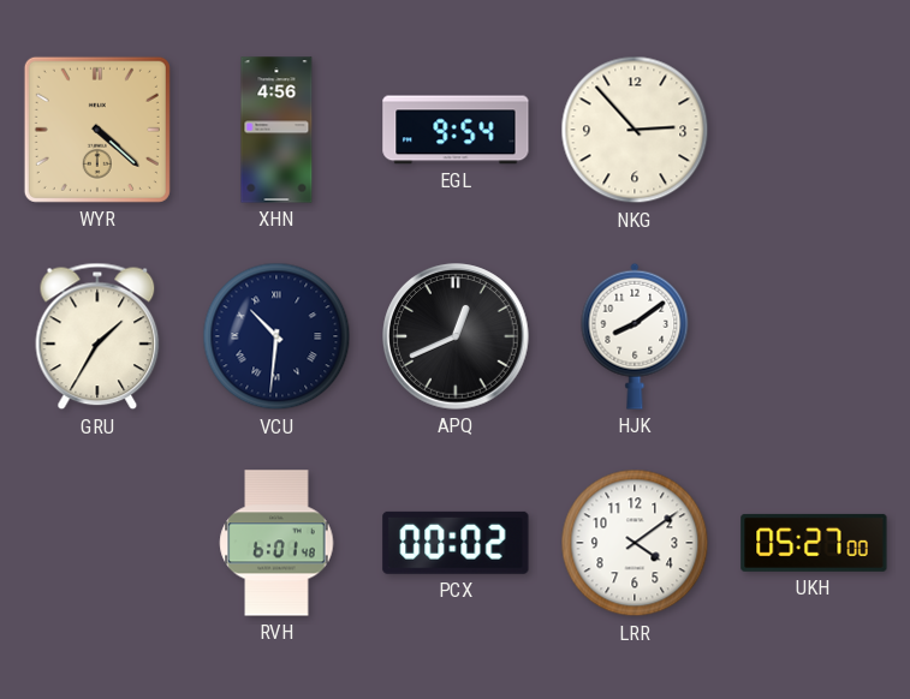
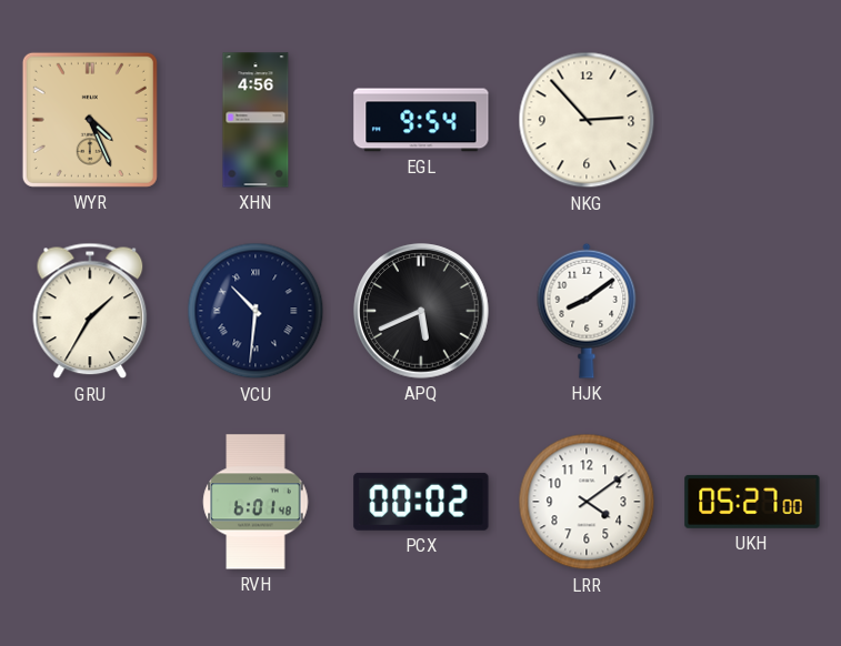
WYR: 4:22 -> 4:26
APQ: 12:41 -> 5:41
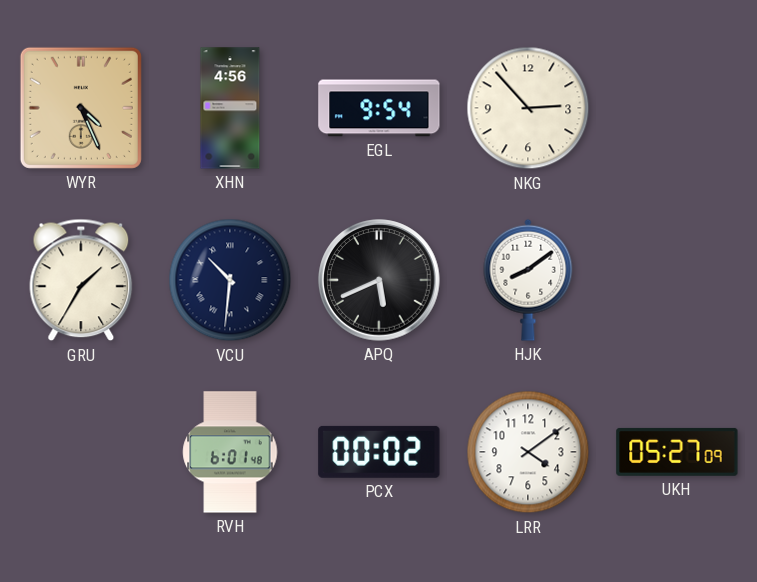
UKH: 05:27:00 -> 05:27:09
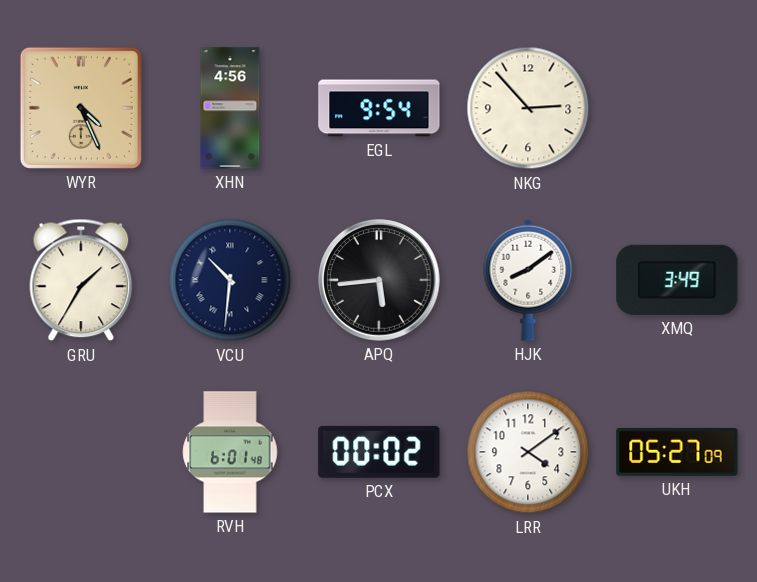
APQ: 5:41 -> 5:44
XMQ: none -> 3:49
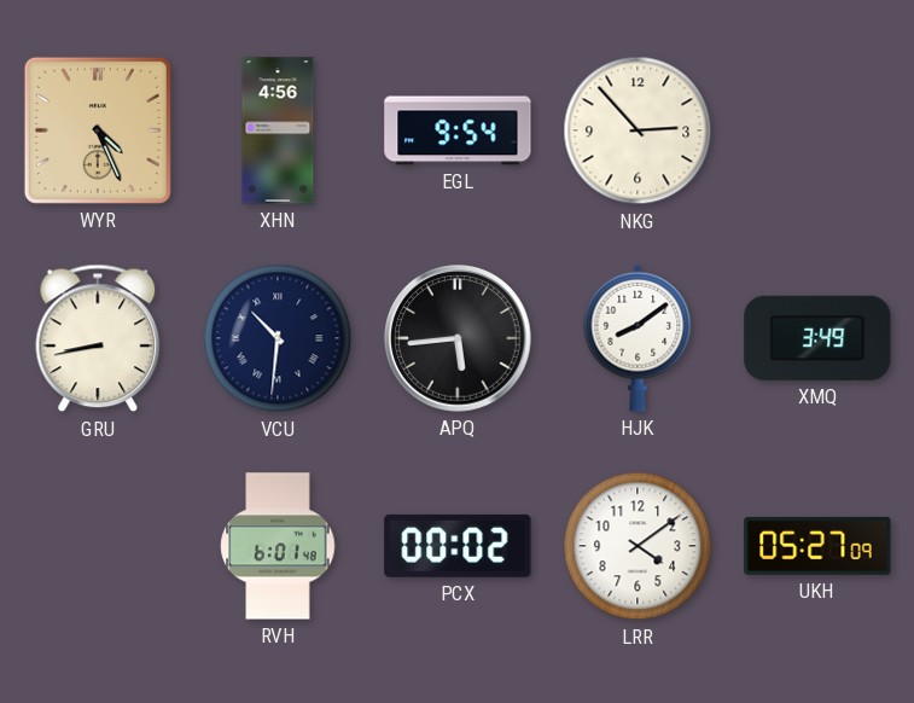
GRU: 1:35 -> 8:43
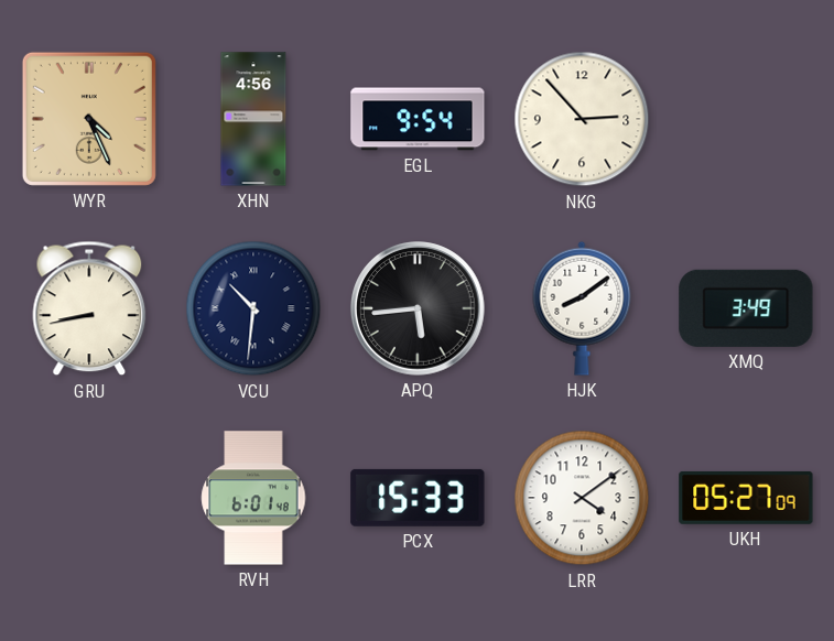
PCX: 00:02 -> 15:33
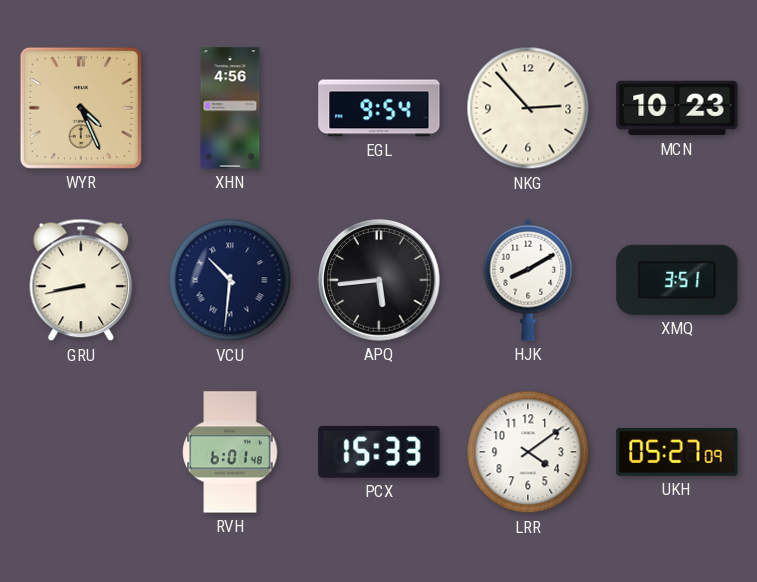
MCN: none -> 10:23
HJK: 8:09 -> 8:10
XMQ: 3:49 -> 3:51
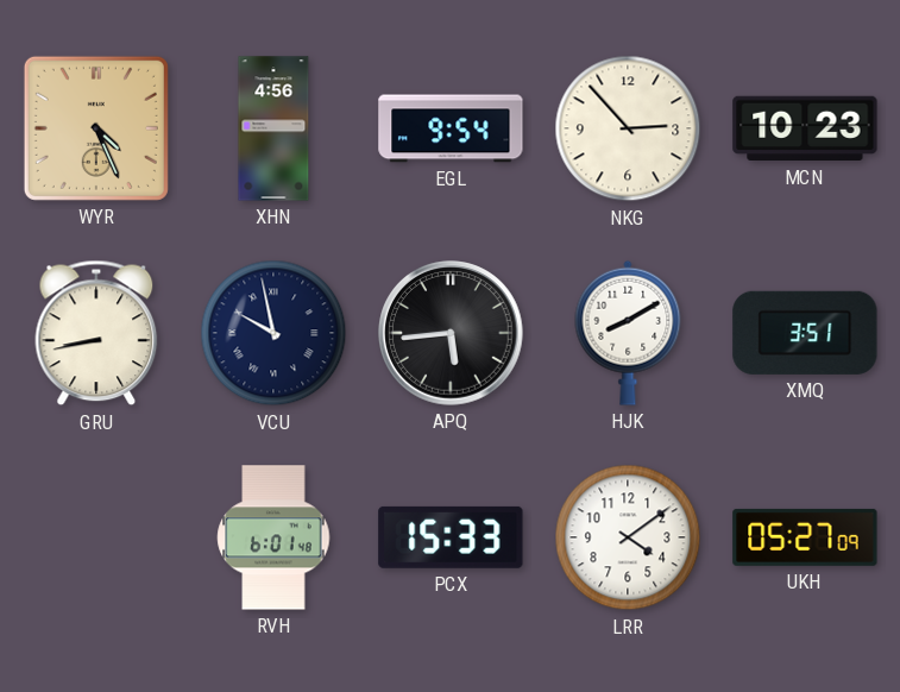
VCU: 10:31 -> 9:58
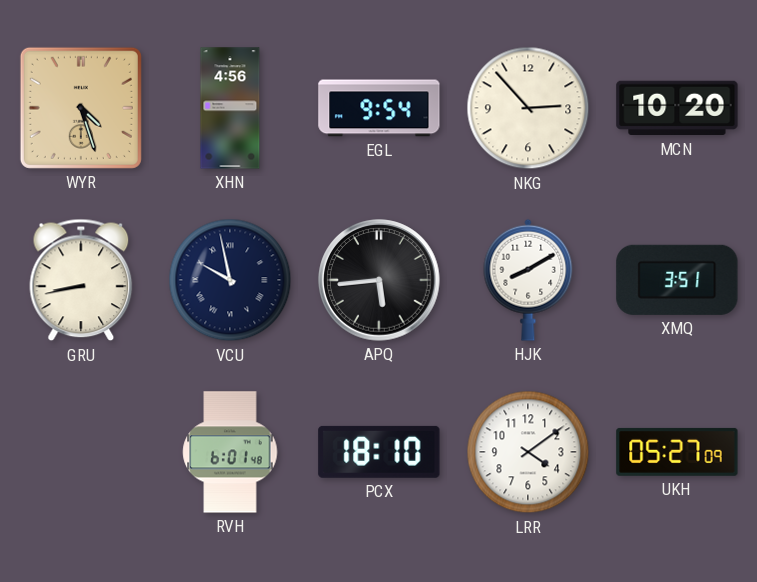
WYR: 4:26 -> 4:27
MCN: 10:23 -> 10:20
PCX: 15:33 -> 18:10
